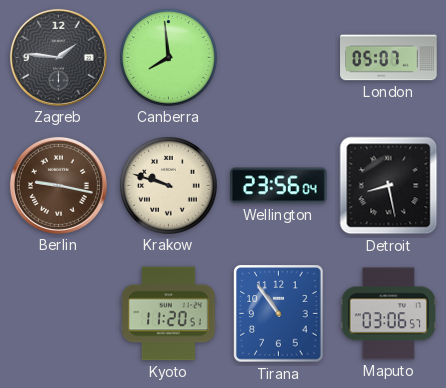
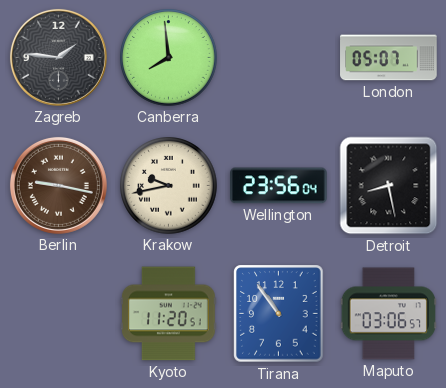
Krakow: 9:48 -> 9:43
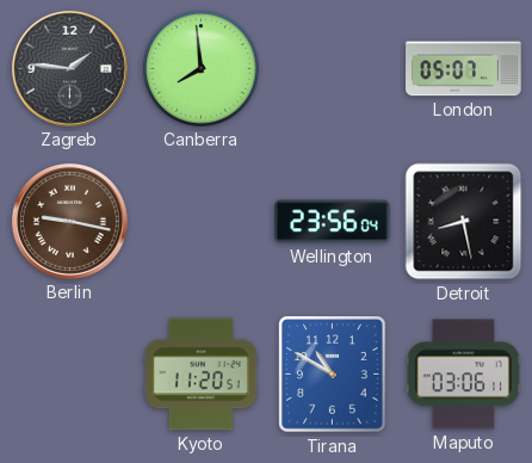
Krakow: 9:43 -> none
Tirana: 10:54 -> 10:50
Maputo: 03:06:57 -> 03:06:11
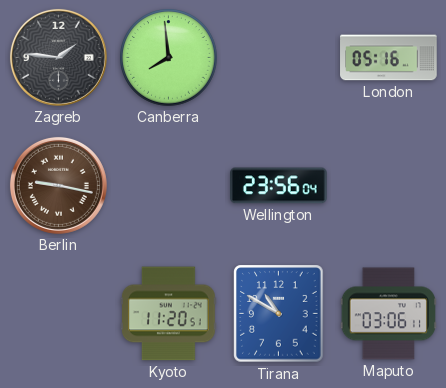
London: 05:07 -> 05:16
Detroit: 8:28 -> none
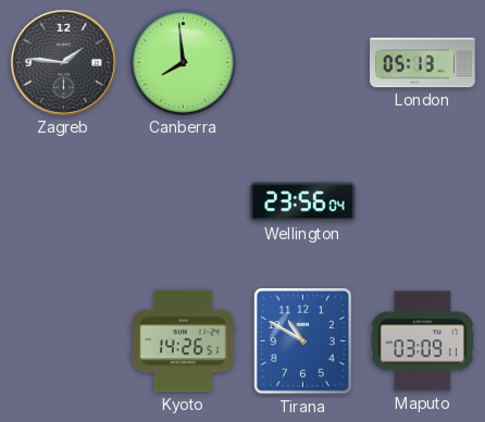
London: 05:16 -> 05:13
Berlin: 9:17 -> none
Kyoto: 11:20 -> 14:26
Maputo: 03:06 -> 03:09
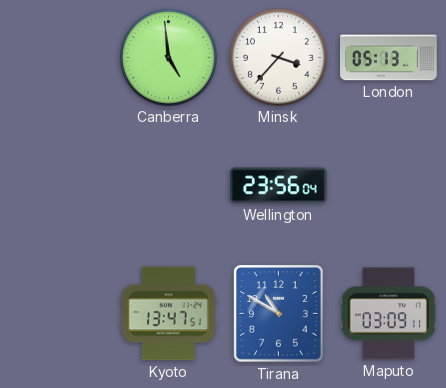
Zagreb: 1:46 -> none
Canberra: 7:59 -> 4:59
Minsk: none -> 3:37
Kyoto: 14:26 -> 13:47
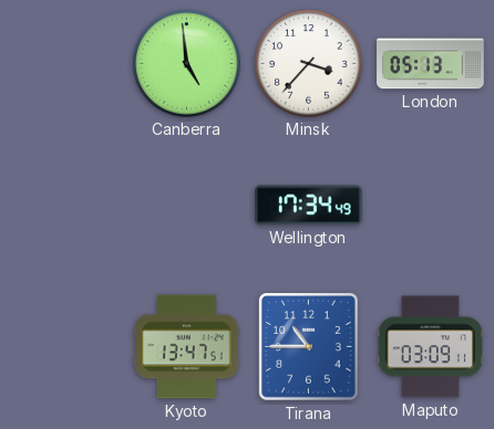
Wellington: 23:56 -> 17:34
Tirana: 10:50 -> 10:45
